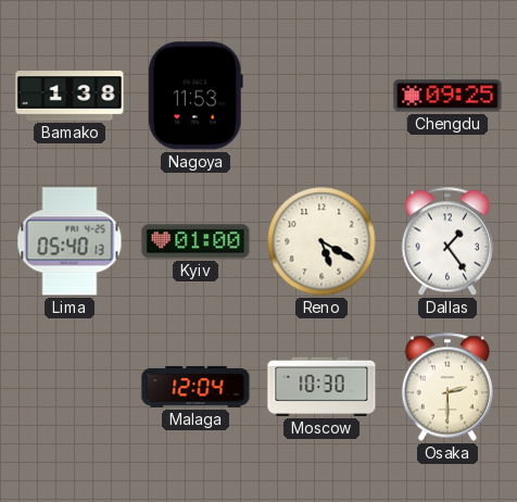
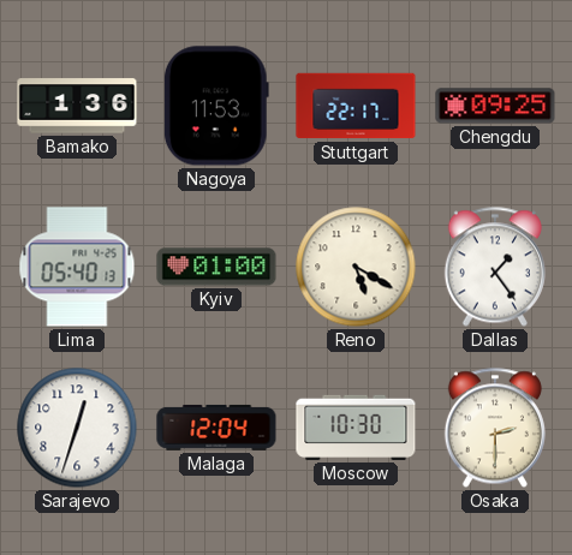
Bamako: 1:38 -> 1:36
Stuttgart: none -> 22:17
Sarajevo: none -> 12:33
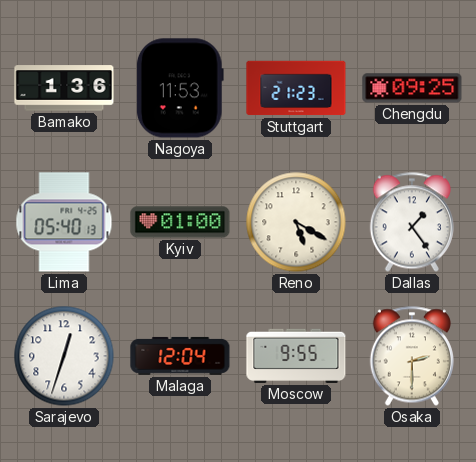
Stuttgart: 22:17 -> 21:23
Moscow: 10:30 -> 9:55
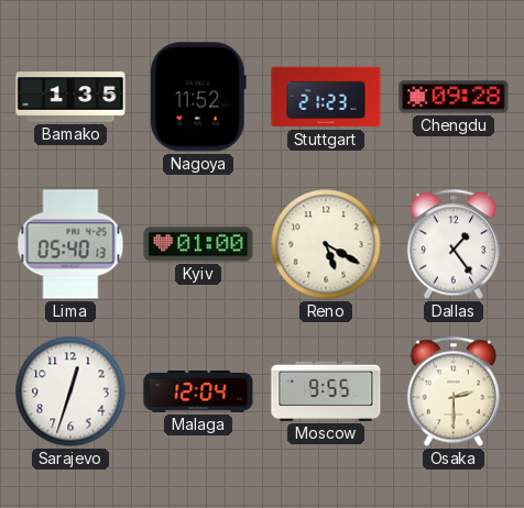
Bamako: 1:36 -> 1:35
Nagoya: 11:53 -> 11:52
Chengdu: 09:25 -> 09:28
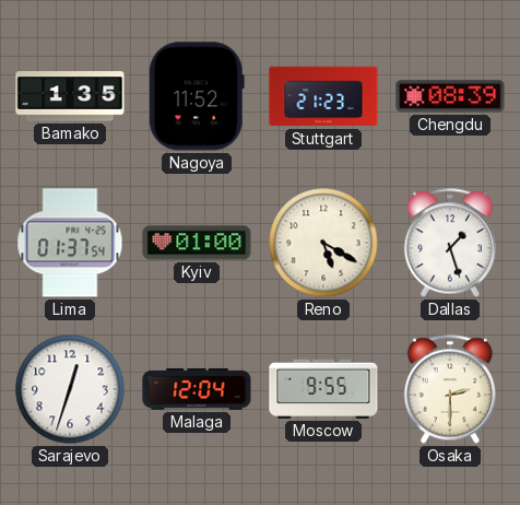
Chengdu: 09:28 -> 08:39
Lima: 05:40 -> 01:37
Dallas: 1:24 -> 1:27
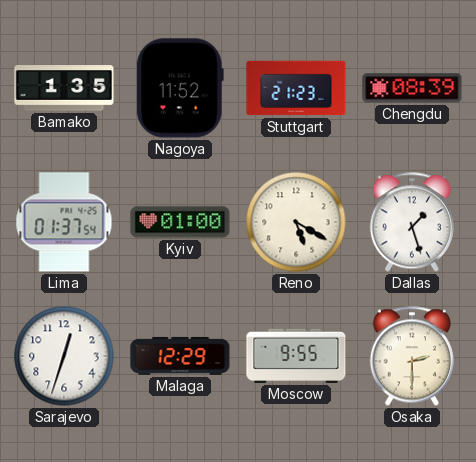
Malaga: 12:04 -> 12:29
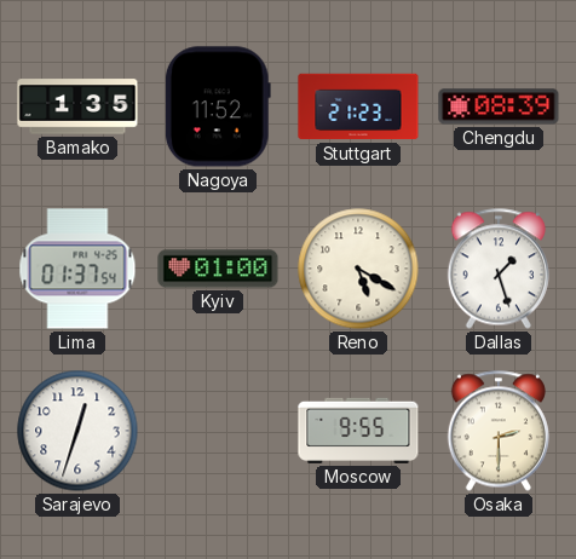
Malaga: 12:29 -> none
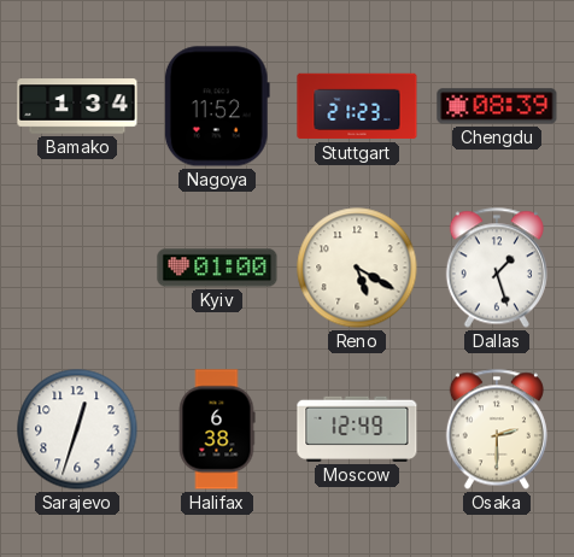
Bamako: 1:35 -> 1:34
Lima: 01:37 -> none
Halifax: none -> 6:38
Moscow: 9:55 -> 12:49
